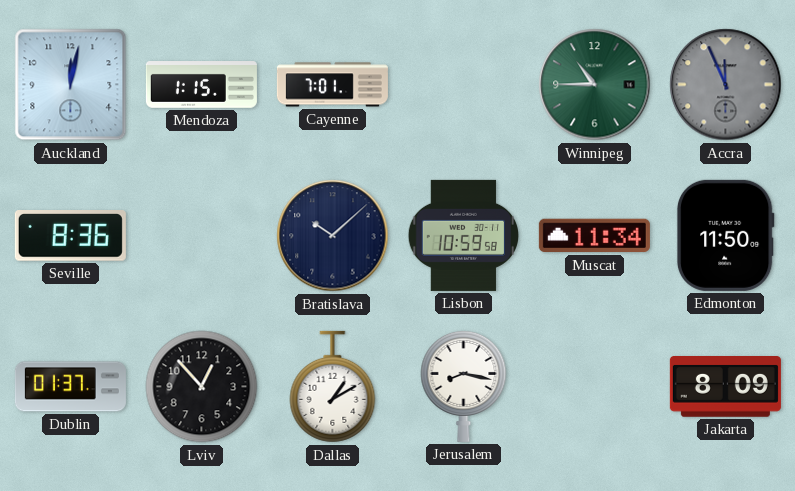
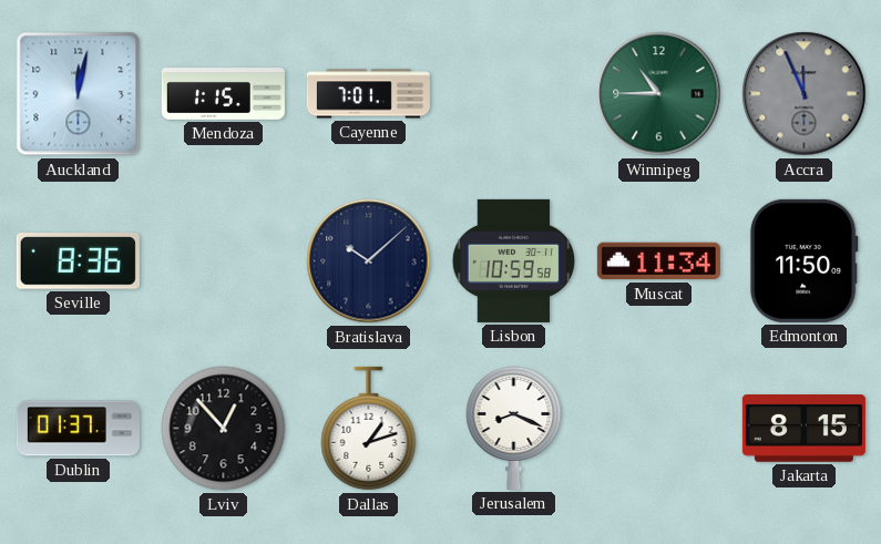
Dallas: 1:10 -> 1:12
Jerusalem: 8:17 -> 8:19
Jakarta: 8:09 -> 8:15
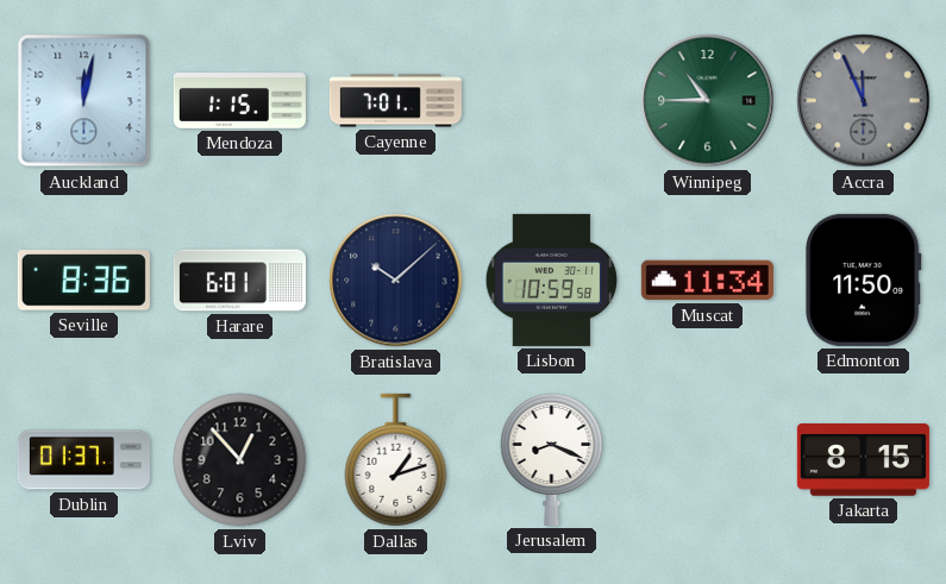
Harare: none -> 6:01
